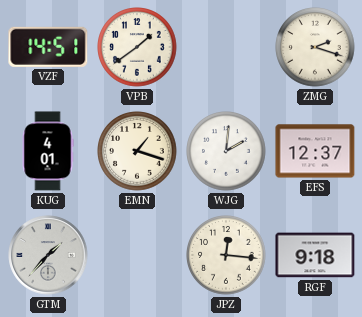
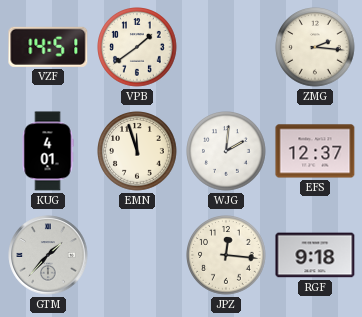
ZMG: 2:18 -> 2:16
EMN: 1:18 -> 11:57
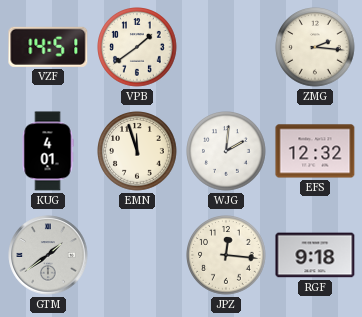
EFS: 12:37 -> 12:32
GTM: 1:37 -> 1:39
